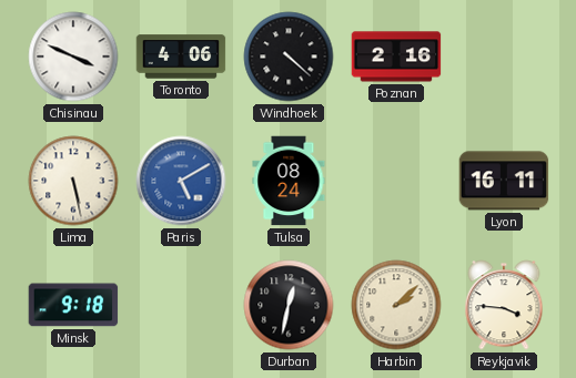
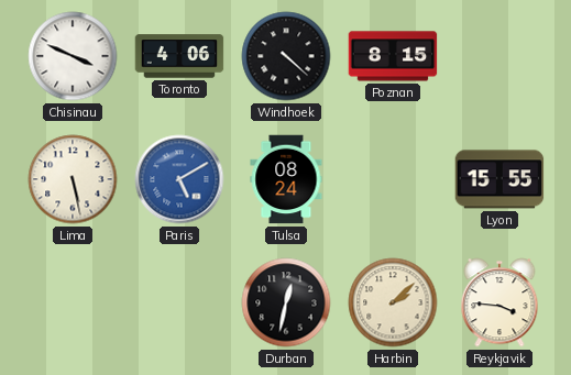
Poznan: 2:16 -> 8:15
Lyon: 16:11 -> 15:55
Minsk: 9:18 -> none
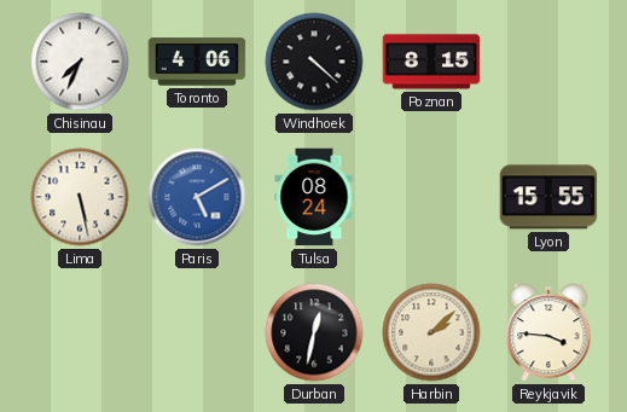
Chisinau: 3:49 -> 7:34
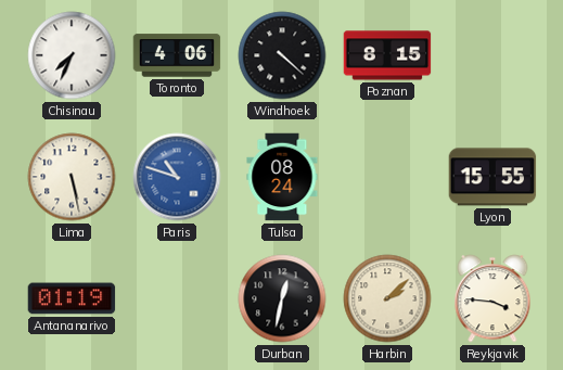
Paris: 5:10 -> 10:48
Antananarivo: none -> 01:19
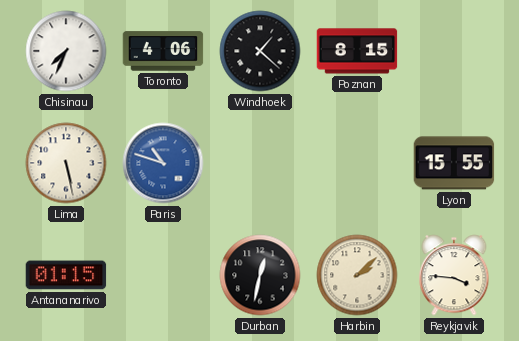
Windhoek: 4:22 -> 1:22
Tulsa: 08:24 -> none
Antananarivo: 01:19 -> 01:15
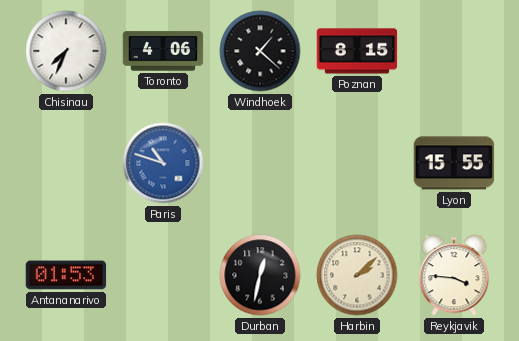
Lima: 5:28 -> none
Antananarivo: 01:15 -> 01:53
